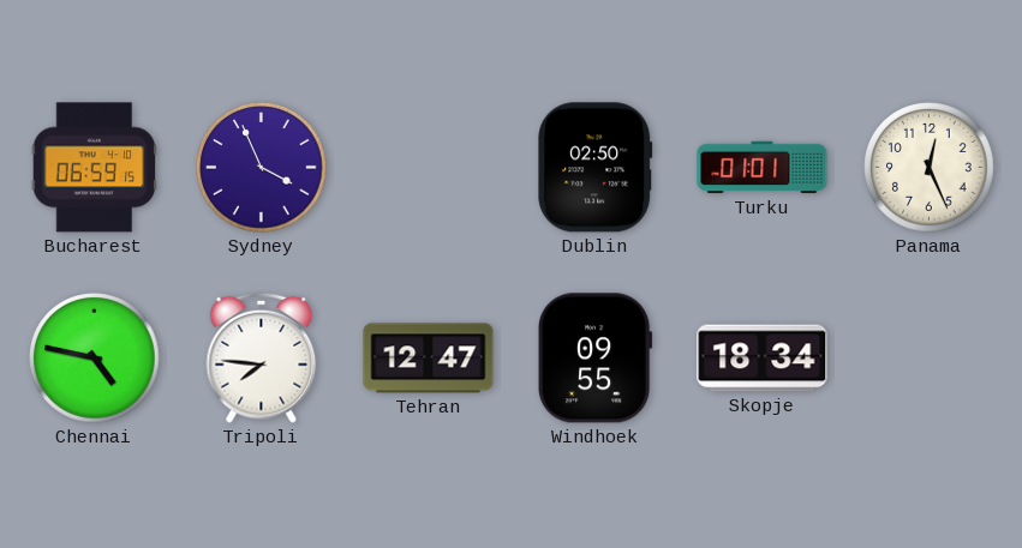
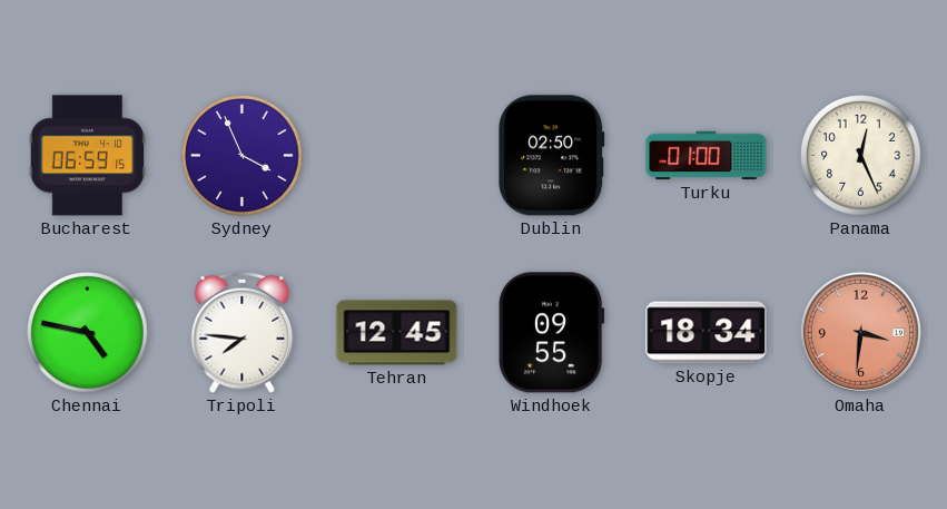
Turku: 01:01 -> 01:00
Tehran: 12:47 -> 12:45
Omaha: none -> 3:31
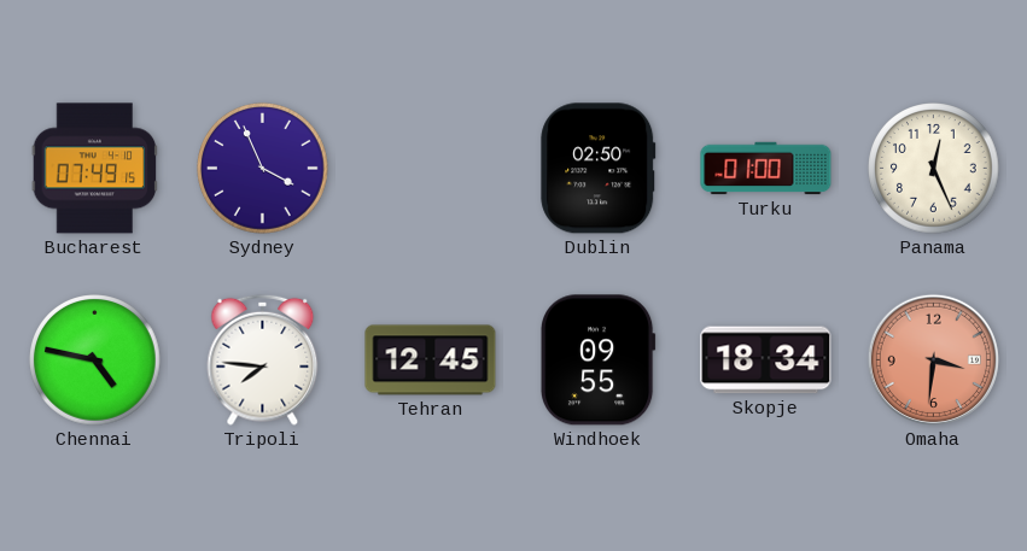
Bucharest: 06:59 -> 07:49
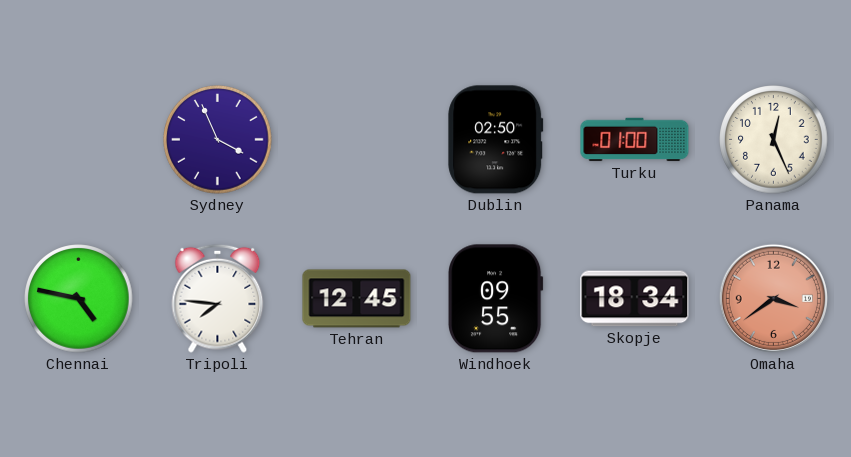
Bucharest: 07:49 -> none
Omaha: 3:31 -> 3:39
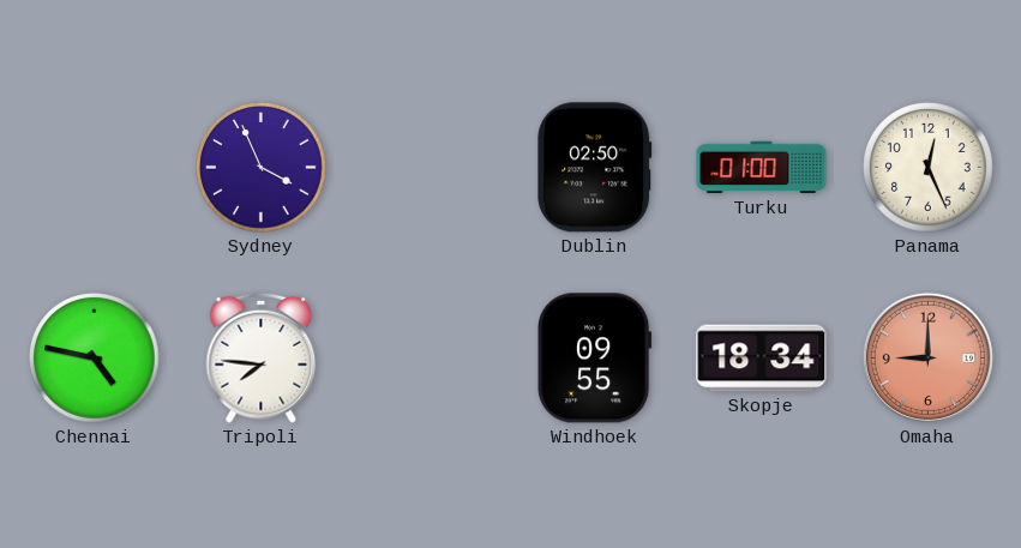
Tehran: 12:45 -> none
Omaha: 3:39 -> 9:00
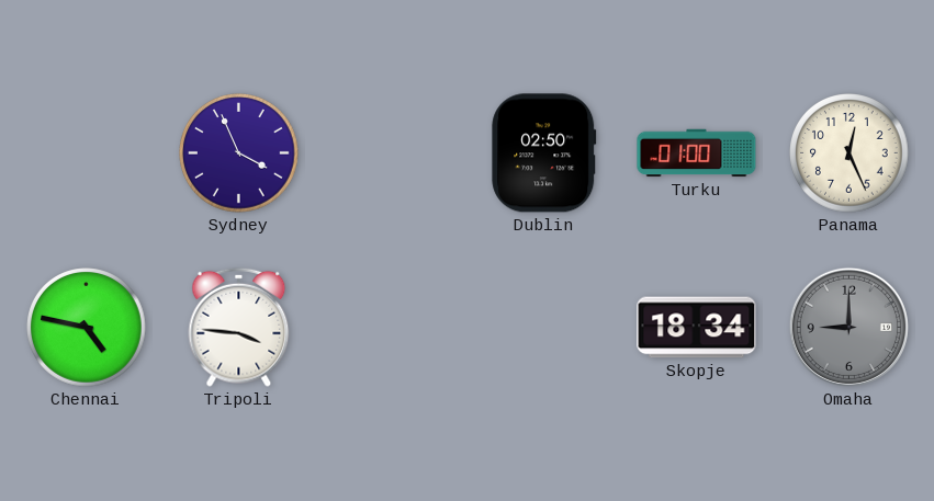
Tripoli: 7:46 -> 3:46
Windhoek: 09:55 -> none
Omaha dial: salmon -> grey
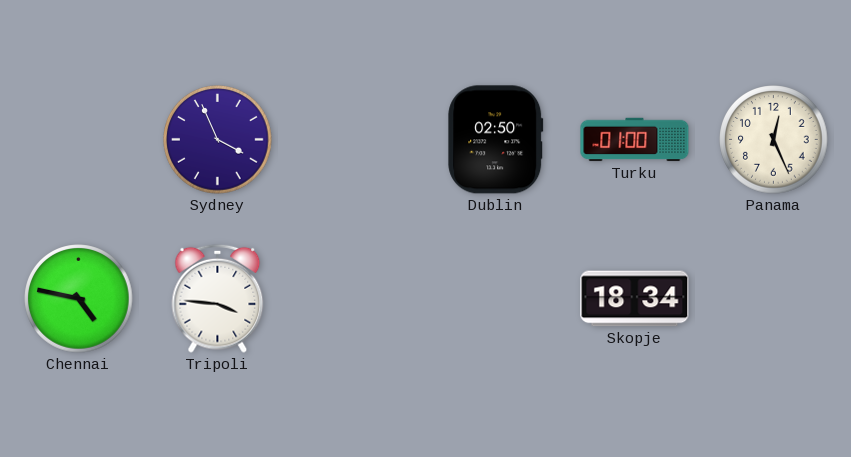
Omaha: 9:00 -> none
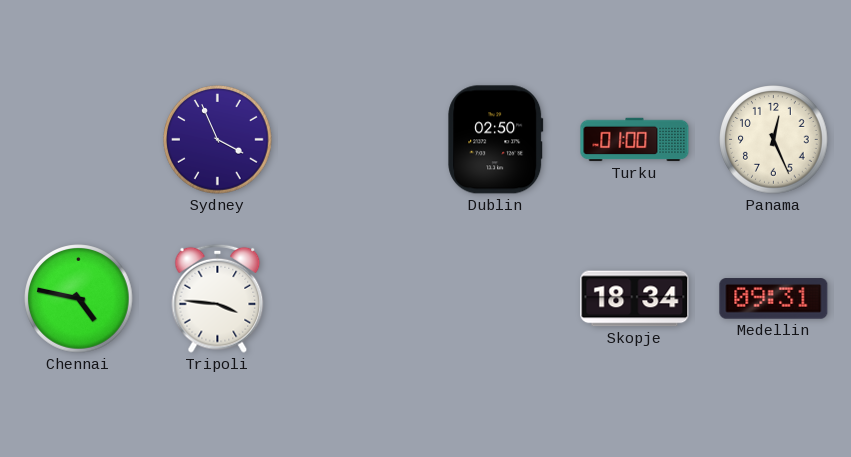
Medellin: none -> 09:31
